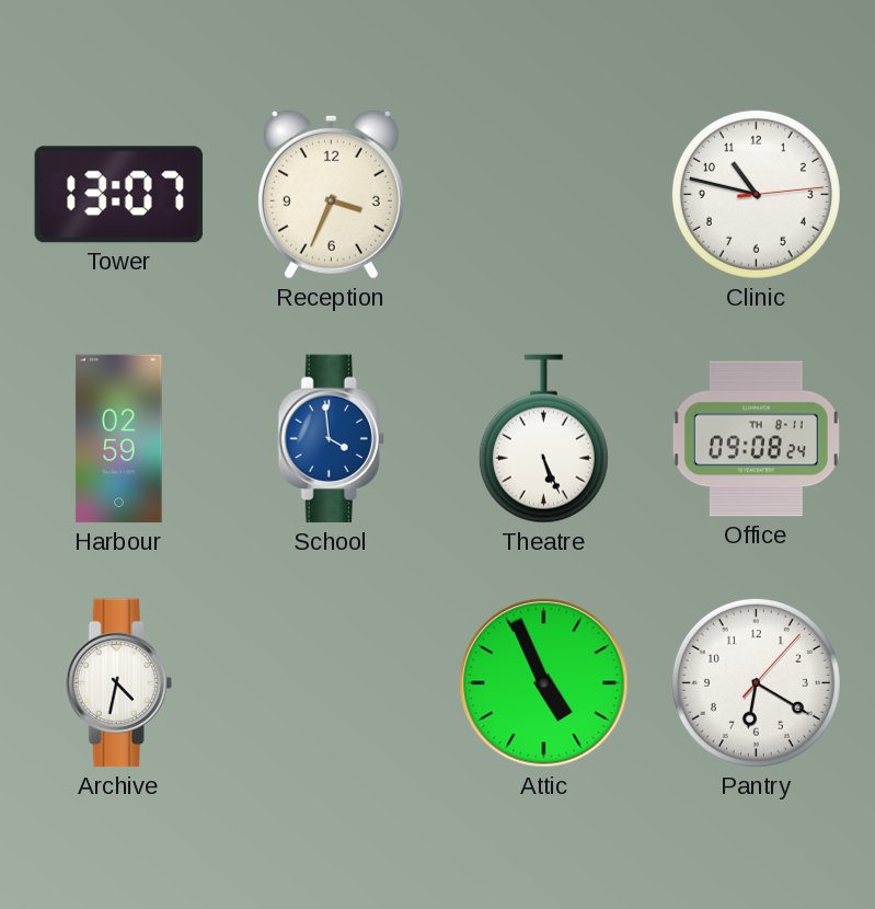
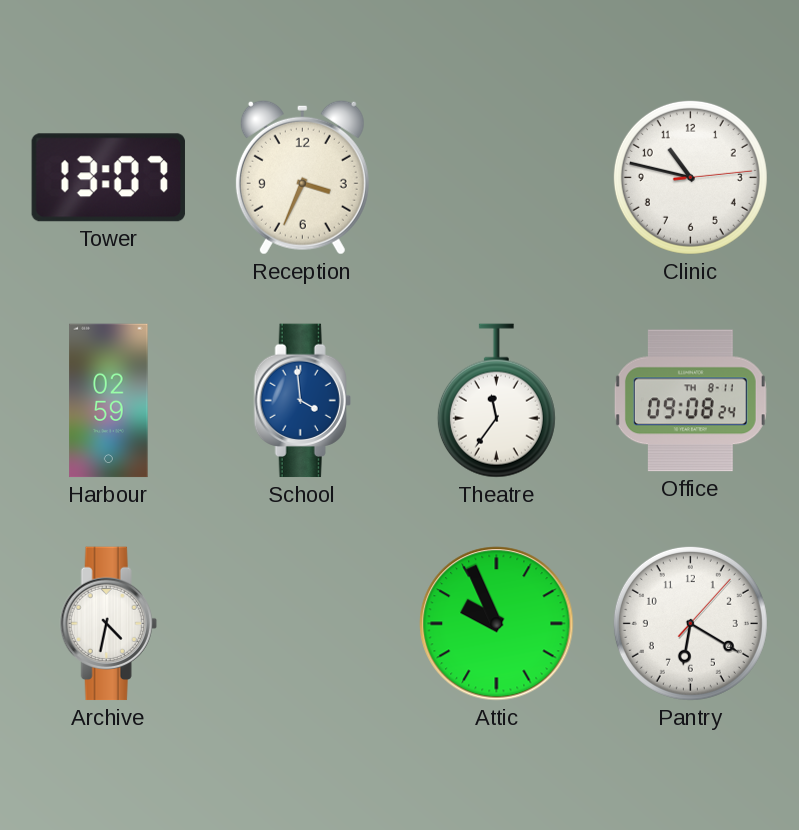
Theatre: 5:26 -> 11:36
Attic: 4:56 -> 9:56
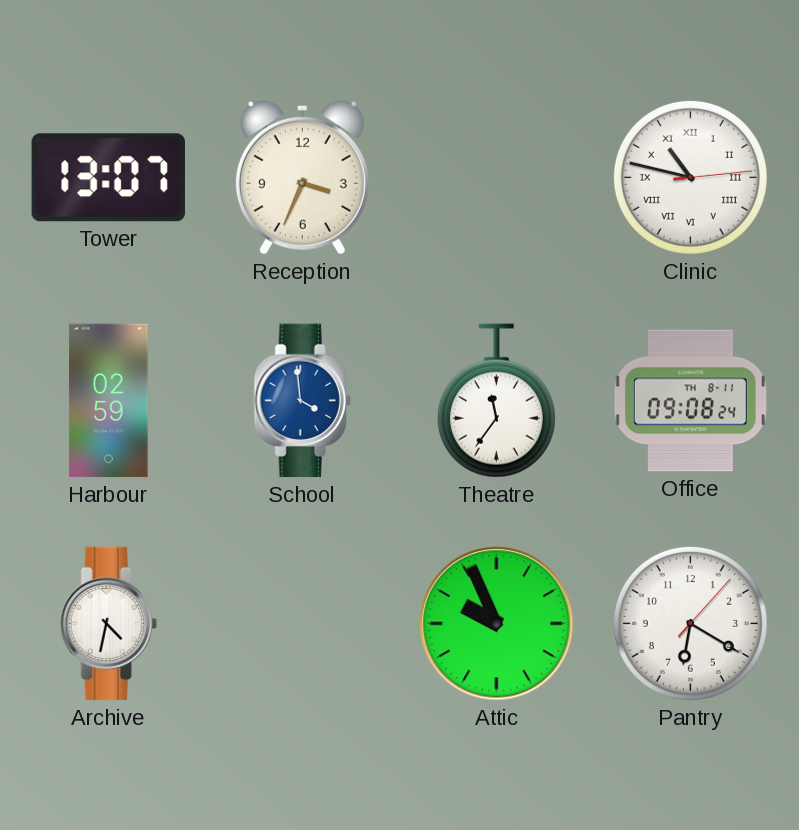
Clinic numerals: Arabic -> Roman
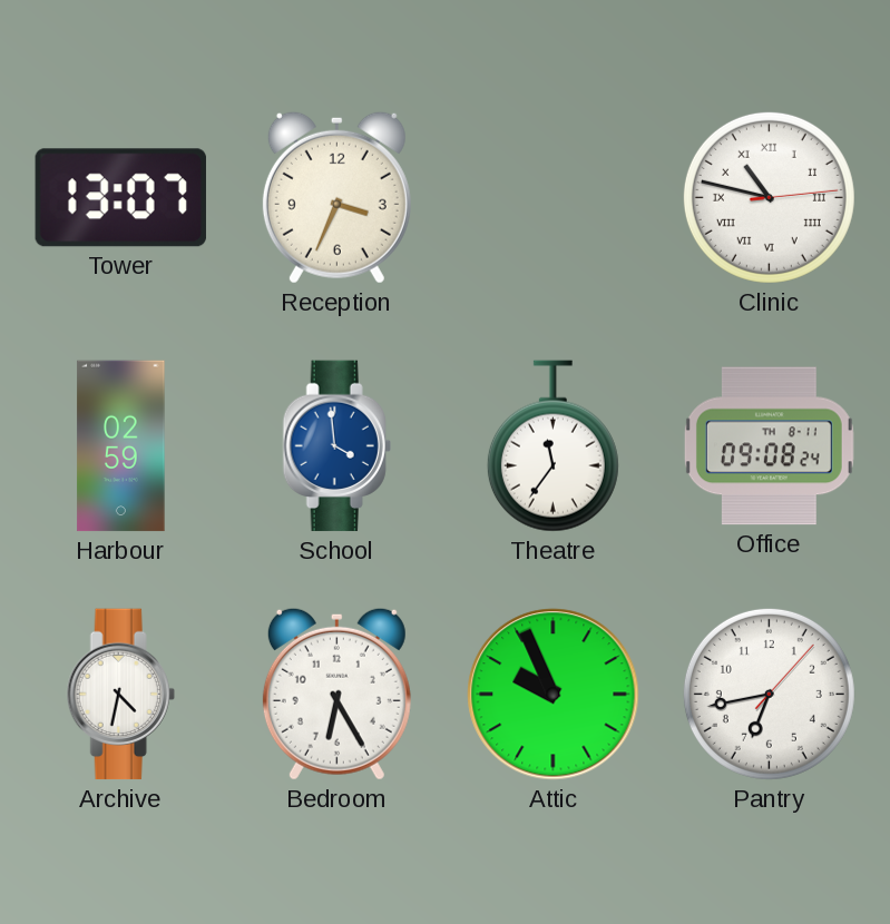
Bedroom: none -> 6:25
Pantry: 6:20 -> 6:43
